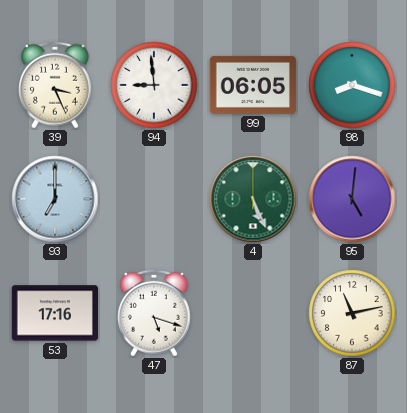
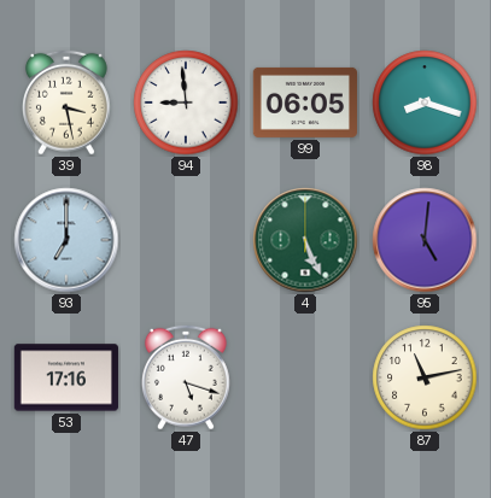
39: 3:26 -> 3:28
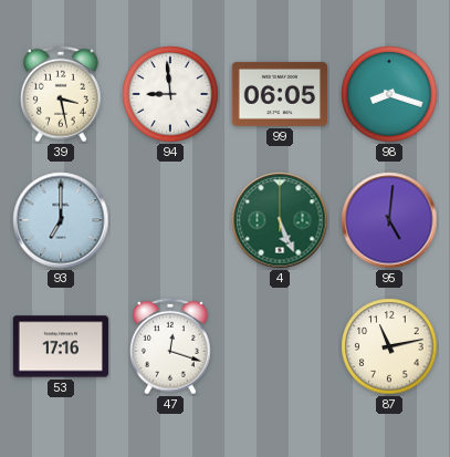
47: 5:18 -> 12:18
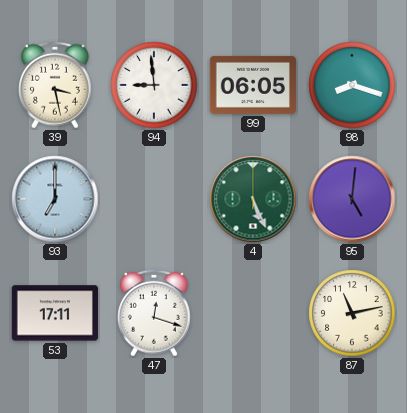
53: 17:16 -> 17:11
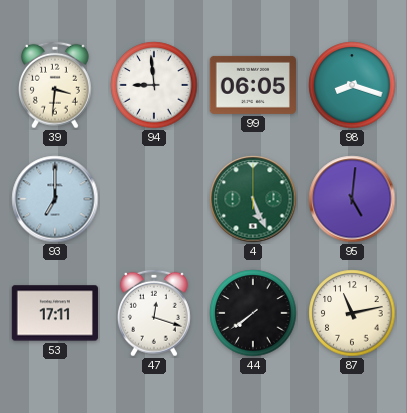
39: 3:28 -> 3:31
44: none -> 7:39
